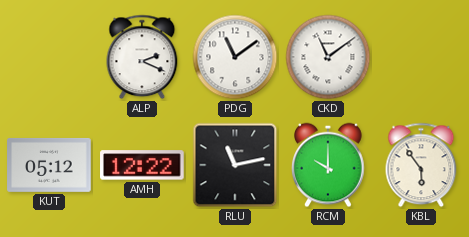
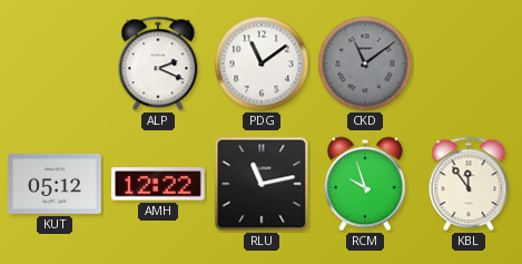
CKD dial: white -> grey
RCM: 10:00 -> 9:57
KBL: 5:54 -> 11:54
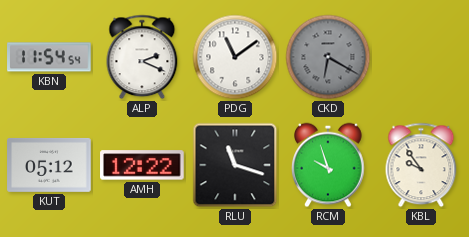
KBN: none -> 11:54
CKD: 11:09 -> 6:20
RLU: 11:13 -> 11:18
KBL: 11:54 -> 9:54
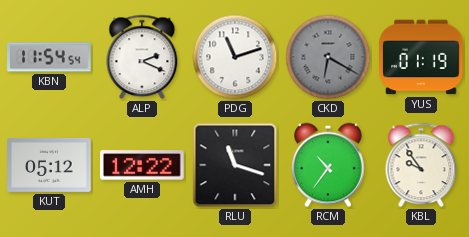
PDG: 11:09 -> 11:12
YUS: none -> 01:19
RCM: 9:57 -> 10:36
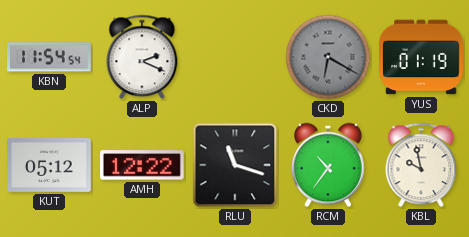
PDG: 11:12 -> none
KBL: 9:54 -> 9:58
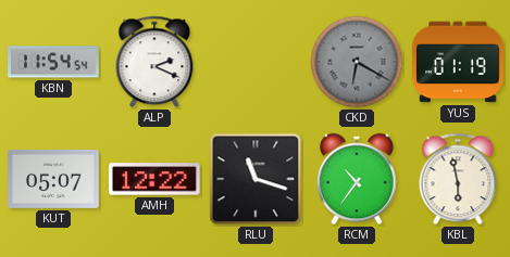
KUT: 05:12 -> 05:07
KBL: 9:58 -> 5:58
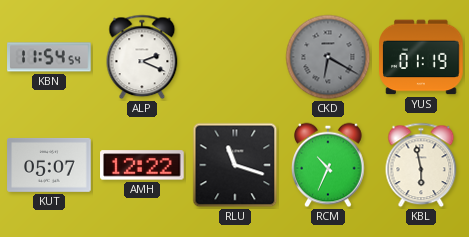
RCM: 10:36 -> 10:34
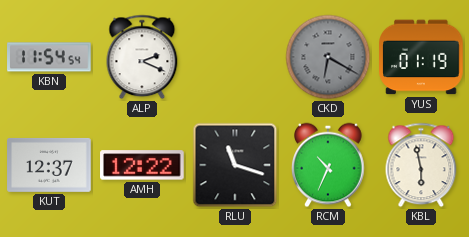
KUT: 05:07 -> 12:37
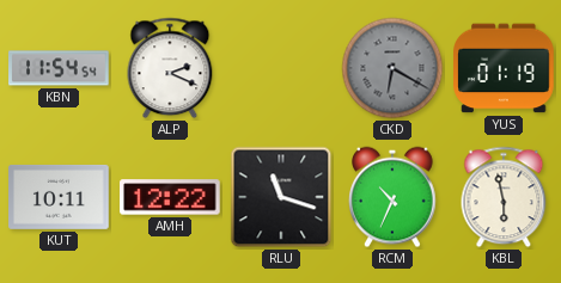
KUT: 12:37 -> 10:11
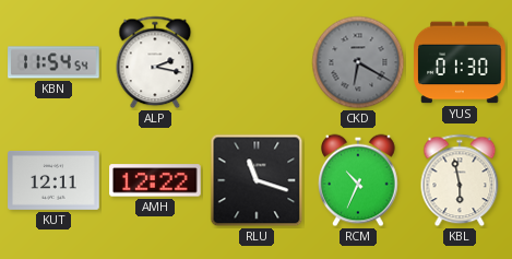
ALP: 2:19 -> 2:17
YUS: 01:19 -> 01:30
KUT: 10:11 -> 12:11
